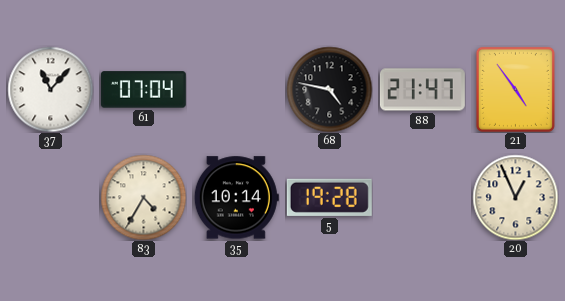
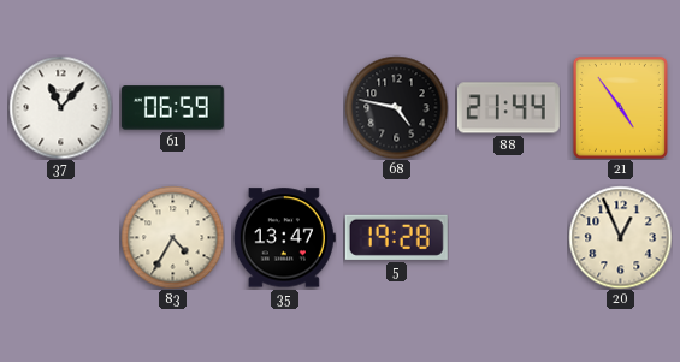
61: 07:04 -> 06:59
88: 21:47 -> 21:44
35: 10:14 -> 13:47
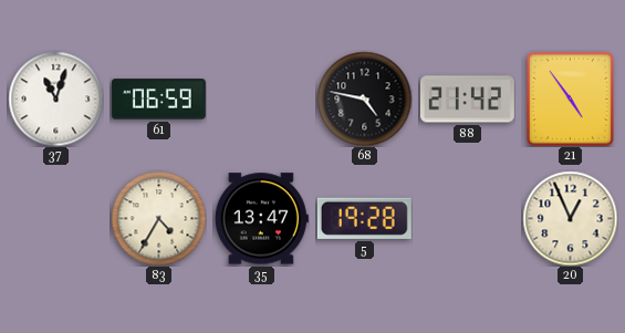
37: 11:07 -> 11:03
88: 21:44 -> 21:42
